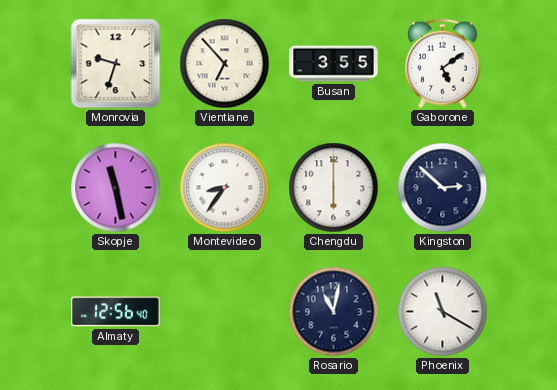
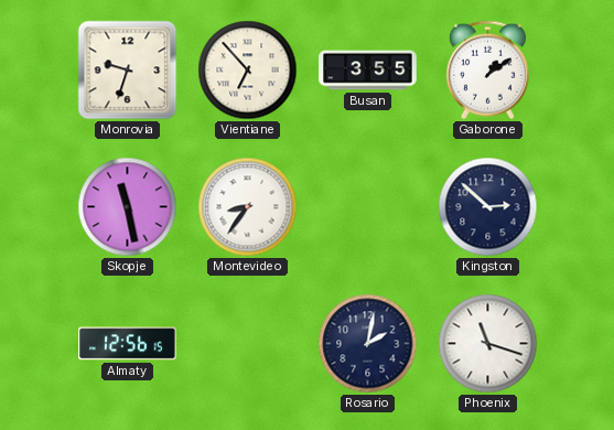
Gaborone: 5:09 -> 1:09
Chengdu: 6:00 -> none
Almaty: 12:56:40 -> 12:56:15
Rosario: 11:02 -> 2:02
Phoenix: 11:20 -> 11:18
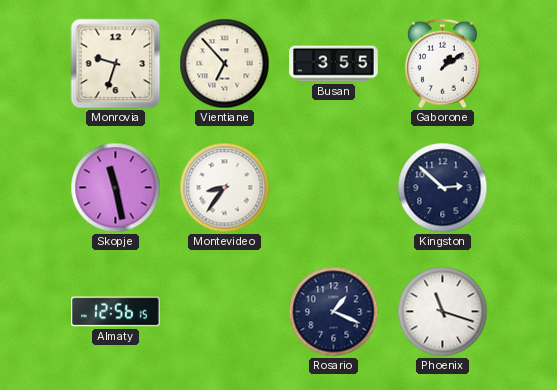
Rosario: 2:02 -> 1:19
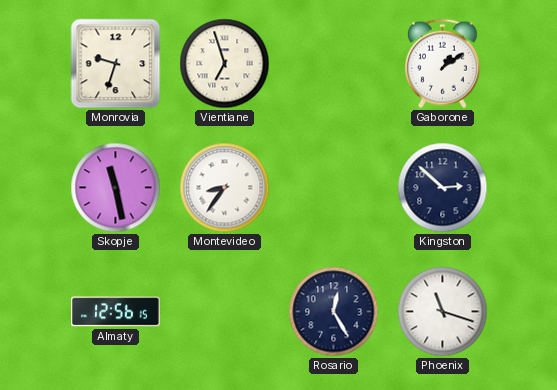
Vientiane: 6:53 -> 6:57
Busan: 3:55 -> none
Rosario: 1:19 -> 12:25
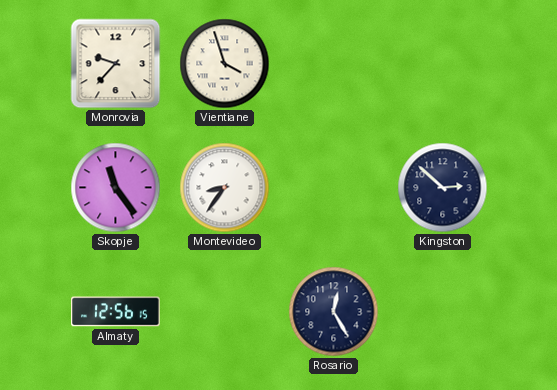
Monrovia: 9:33 -> 9:37
Vientiane: 6:57 -> 3:57
Gaborone: 1:09 -> none
Skopje: 11:28 -> 11:24
Phoenix: 11:18 -> none
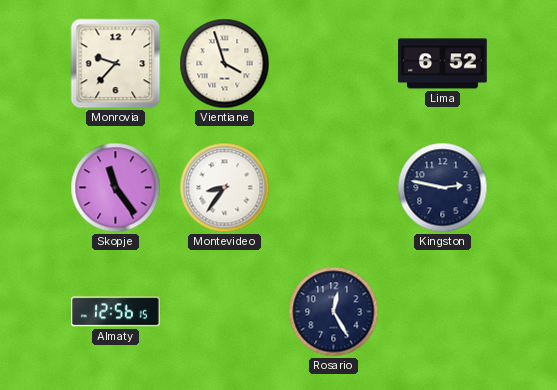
Lima: none -> 6:52
Kingston: 2:52 -> 2:47
